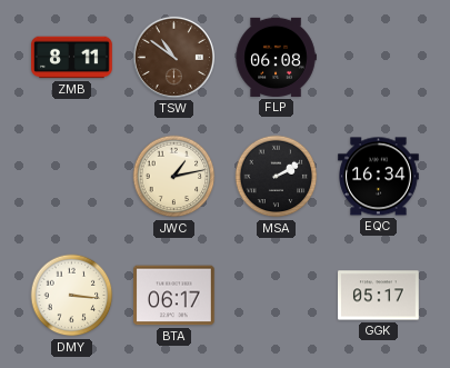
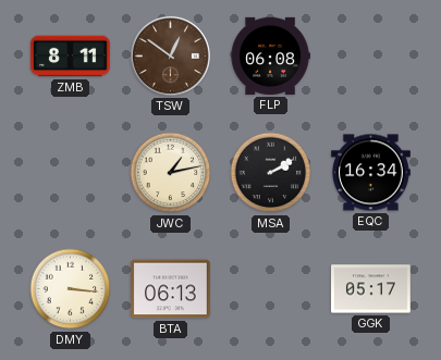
TSW: 10:51 -> 12:51
BTA: 06:17 -> 06:13
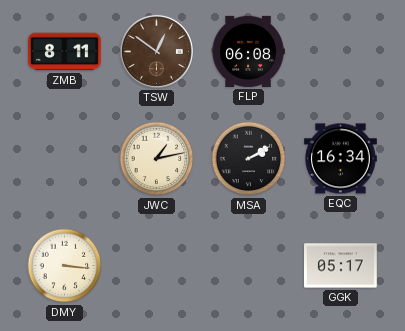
BTA: 06:13 -> none
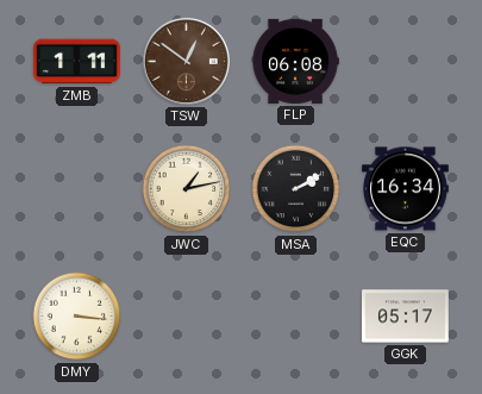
ZMB: 8:11 -> 1:11
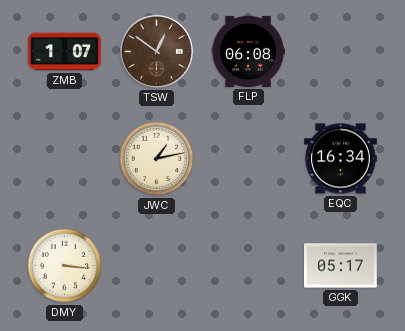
ZMB: 1:11 -> 1:07
MSA: 2:10 -> none
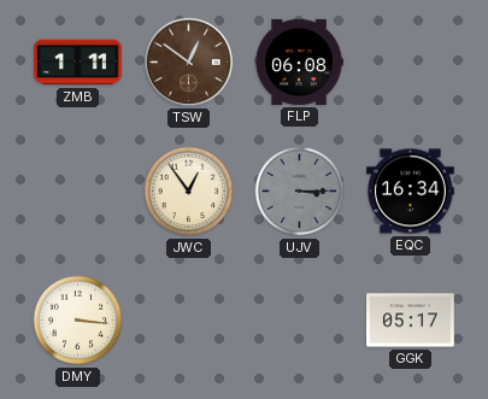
ZMB: 1:07 -> 1:11
JWC: 1:13 -> 12:54
UJV: none -> 3:15
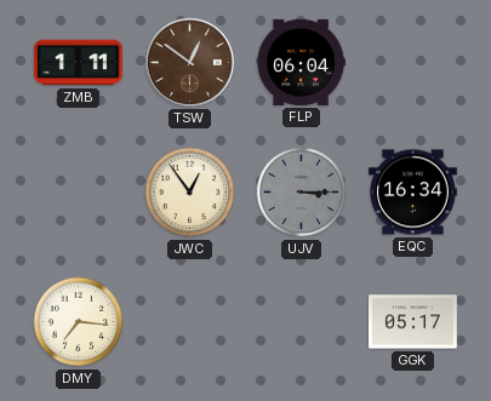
FLP: 06:08 -> 06:04
DMY: 3:16 -> 7:16
